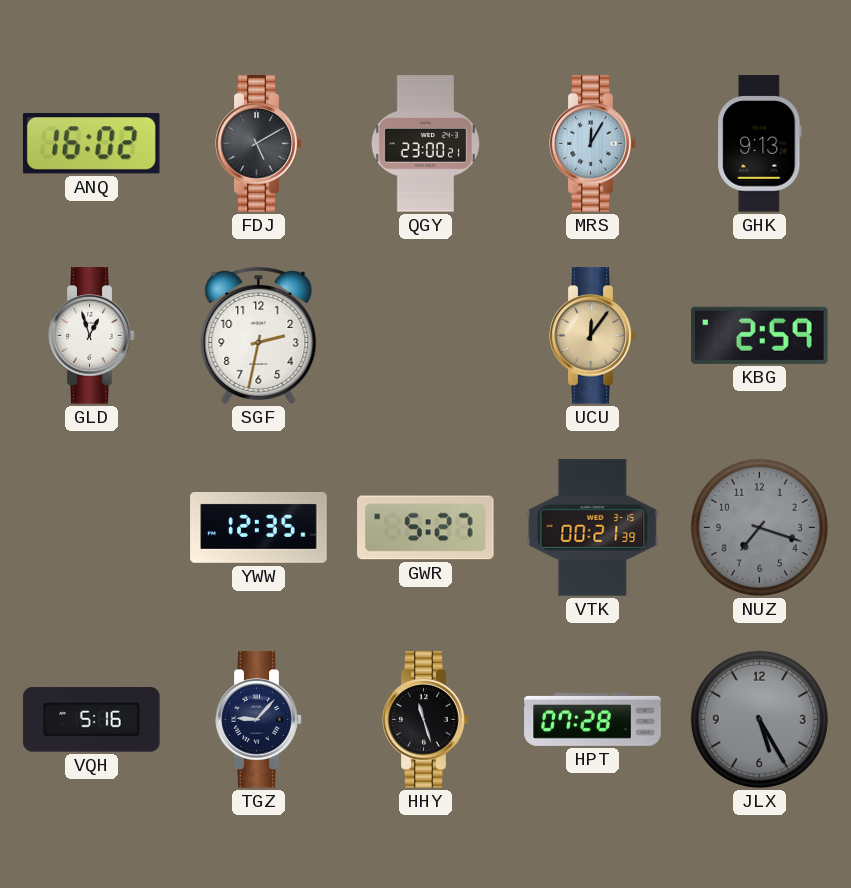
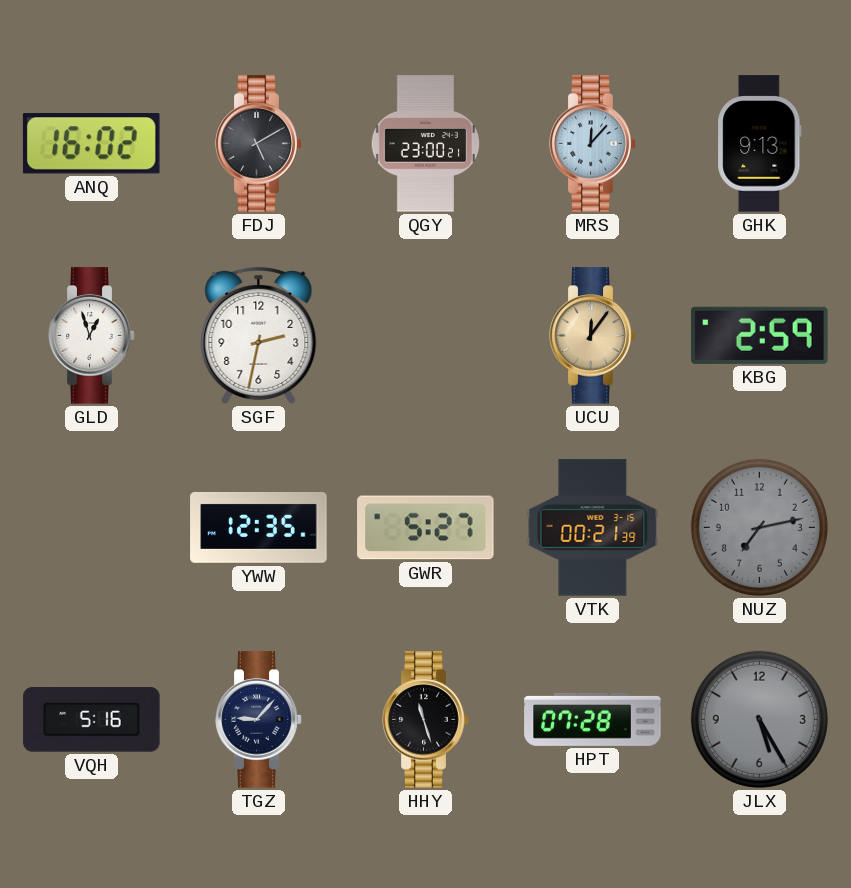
MRS: 12:05 -> 12:07
NUZ: 7:18 -> 7:13
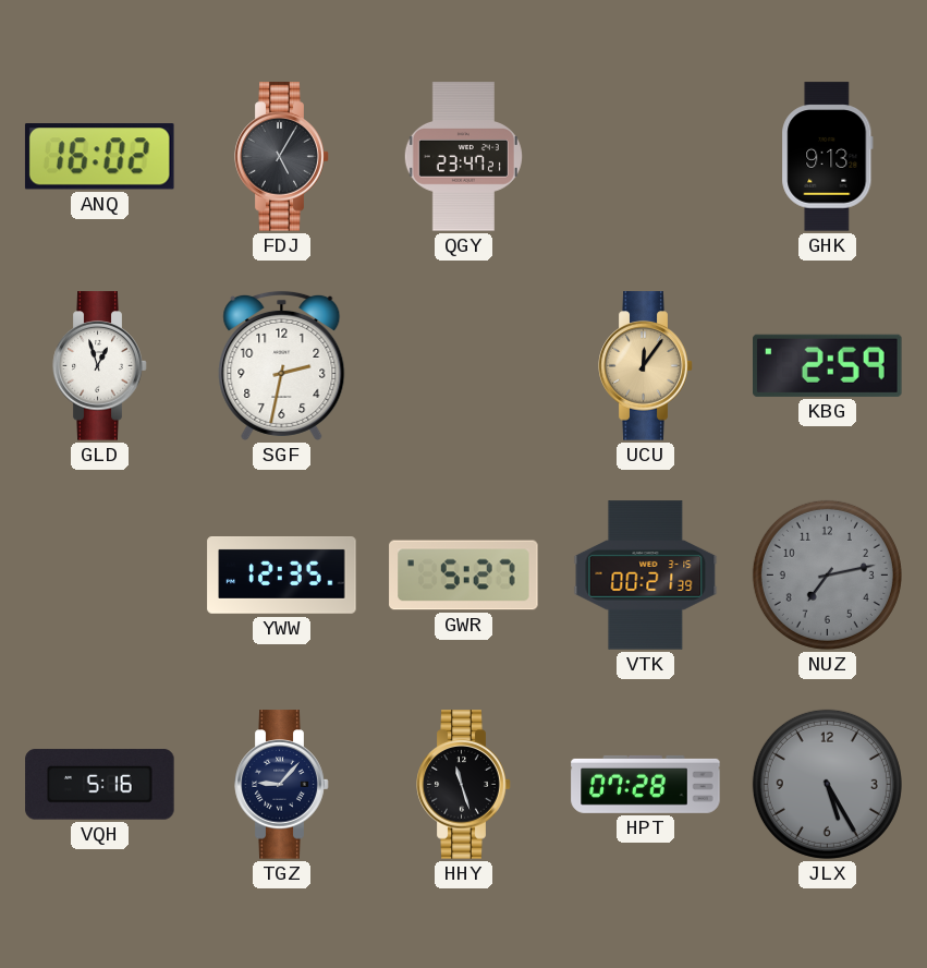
FDJ: 5:10 -> 5:05
QGY: 23:00 -> 23:47
MRS: 12:07 -> none
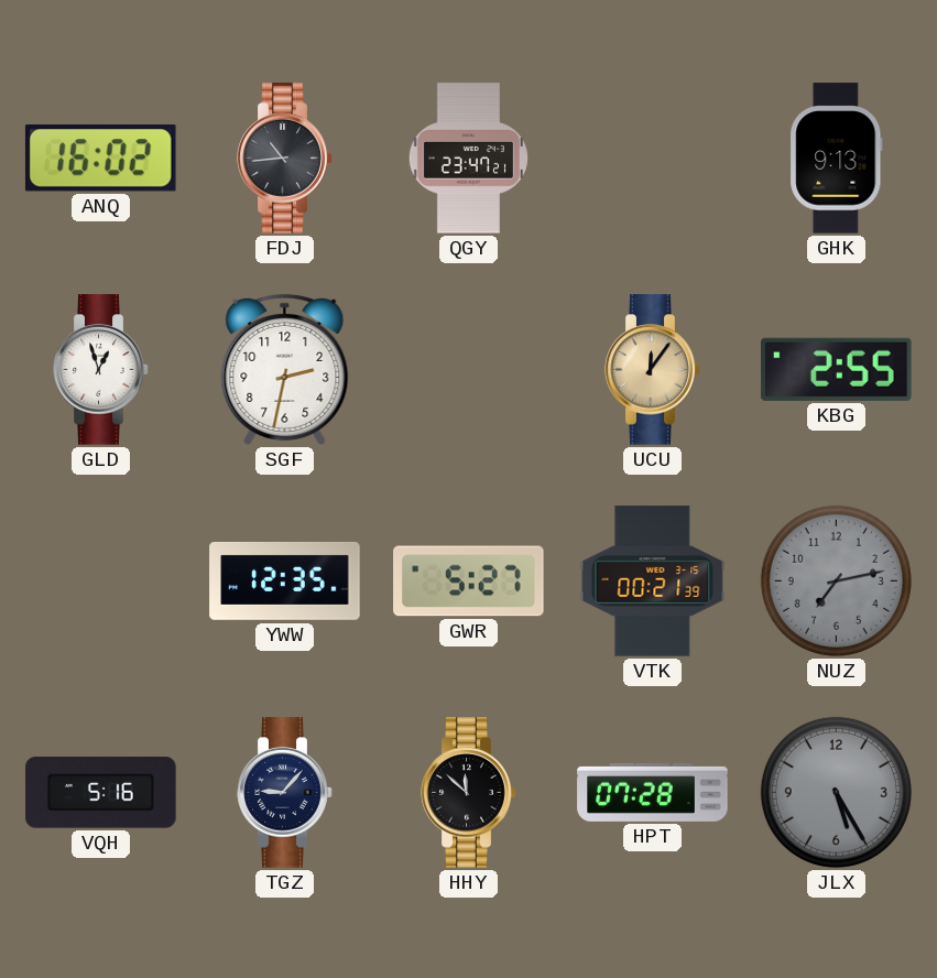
FDJ: 5:05 -> 10:44
KBG: 2:59 -> 2:55
HHY: 11:27 -> 11:52
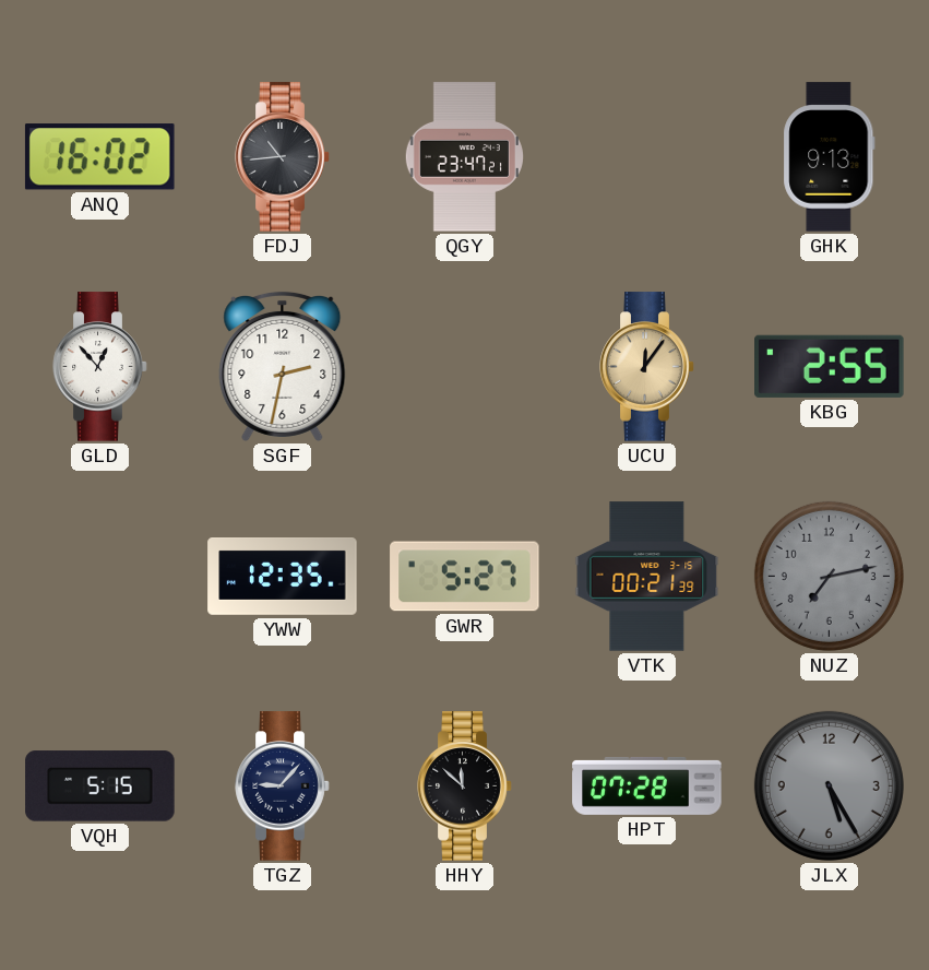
GLD: 12:57 -> 12:53
VQH: 5:16 -> 5:15
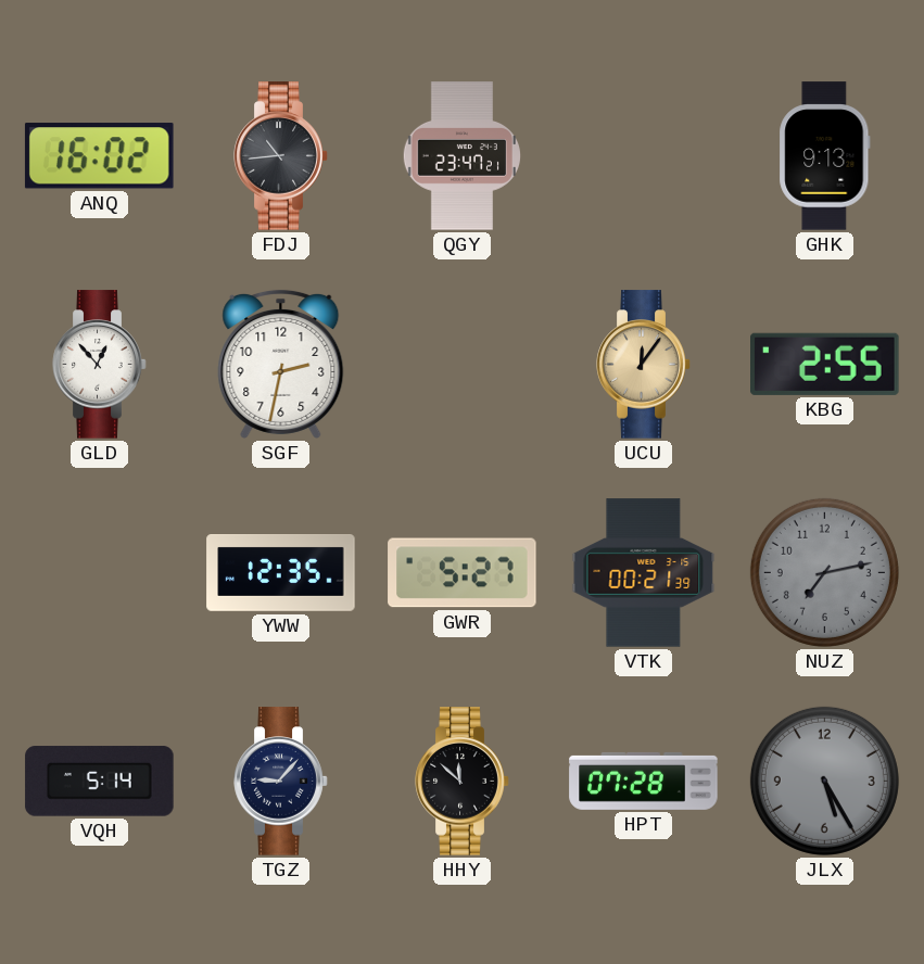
VQH: 5:15 -> 5:14
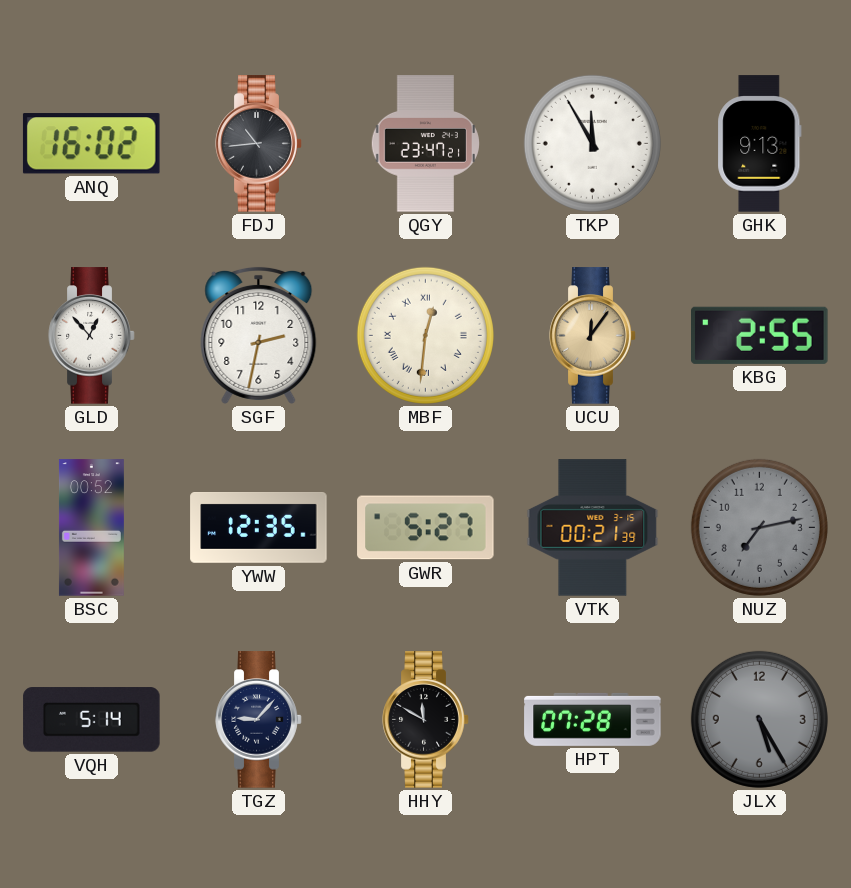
TKP: none -> 11:55
MBF: none -> 12:31
BSC: none -> 00:52
HHY: 11:52 -> 11:50
